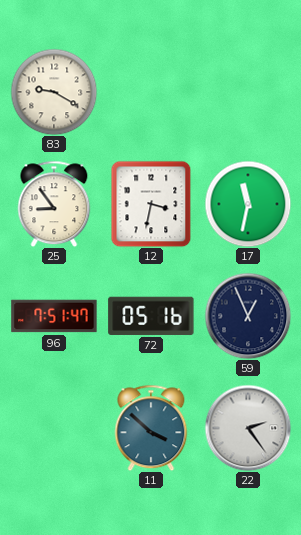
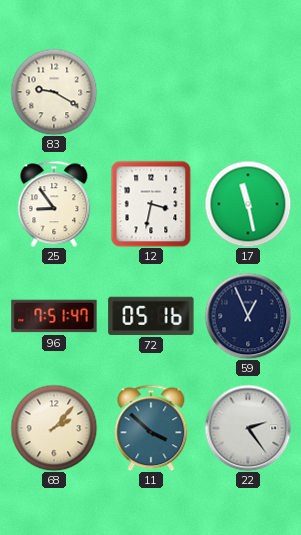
17: 11:32 -> 11:28
68: none -> 2:07
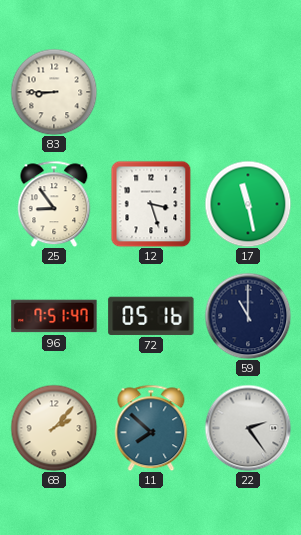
83: 9:20 -> 8:45
12: 3:32 -> 3:27
59: 12:56 -> 11:00
11: 3:52 -> 7:52
